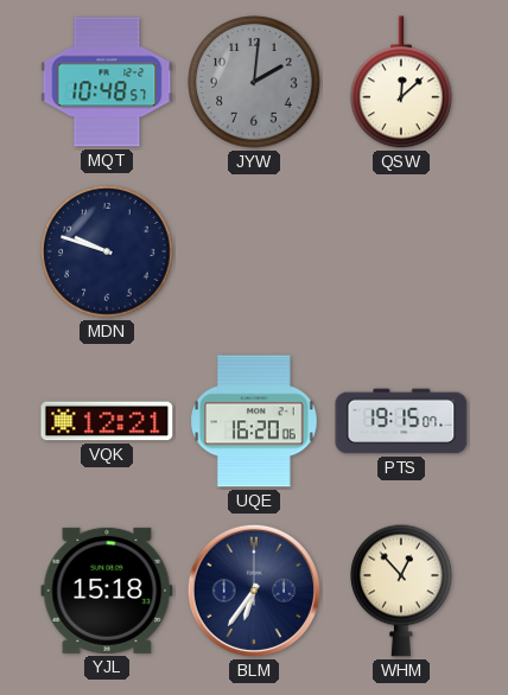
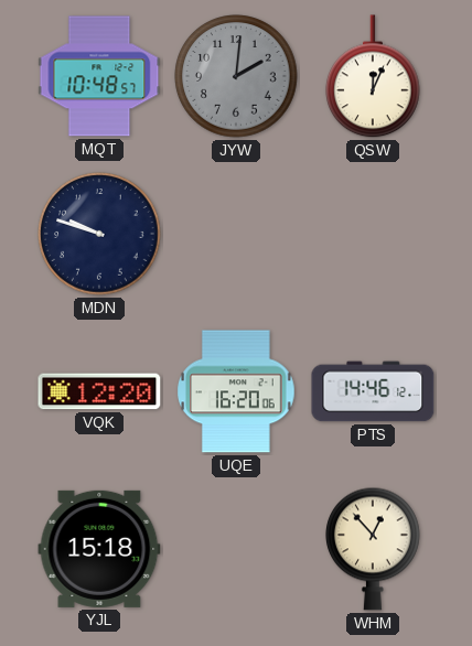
QSW: 12:08 -> 12:04
VQK: 12:21 -> 12:20
PTS: 19:15 -> 14:46
BLM: 6:36 -> none
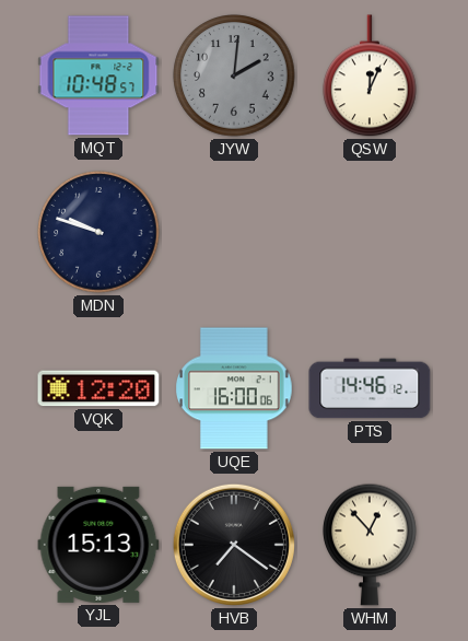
UQE: 16:20 -> 16:00
YJL: 15:18 -> 15:13
HVB: none -> 7:21
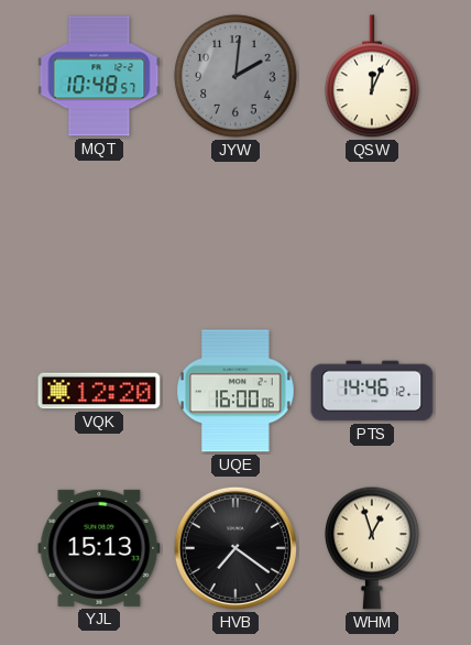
MDN: 9:48 -> none
WHM: 12:53 -> 12:57
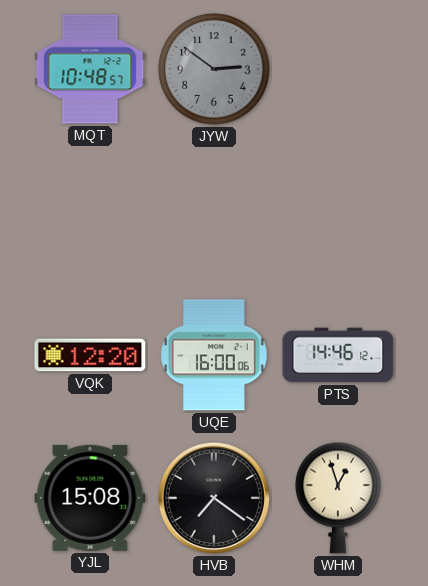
JYW: 2:01 -> 2:51
QSW: 12:04 -> none
YJL: 15:13 -> 15:08
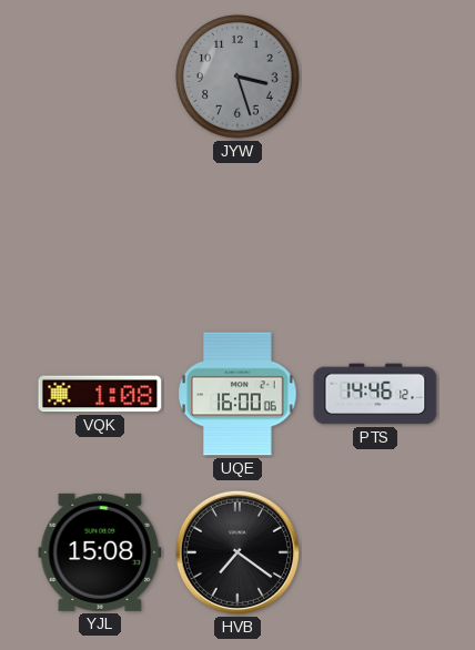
MQT: 10:48 -> none
JYW: 2:51 -> 3:27
VQK: 12:20 -> 1:08
WHM: 12:57 -> none
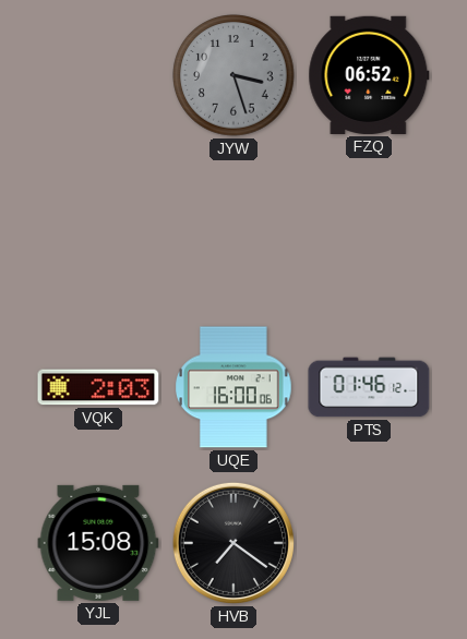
FZQ: none -> 06:52
VQK: 1:08 -> 2:03
PTS: 14:46 -> 01:46
